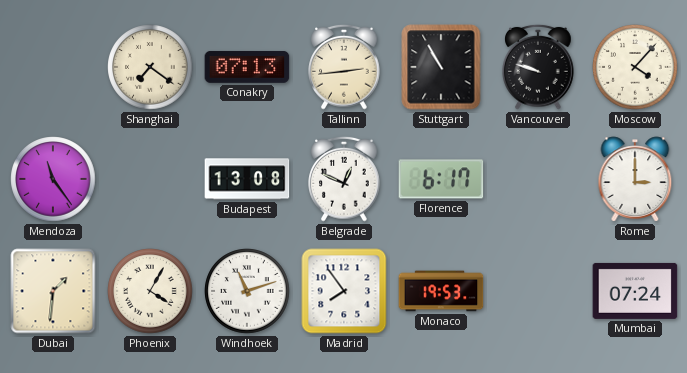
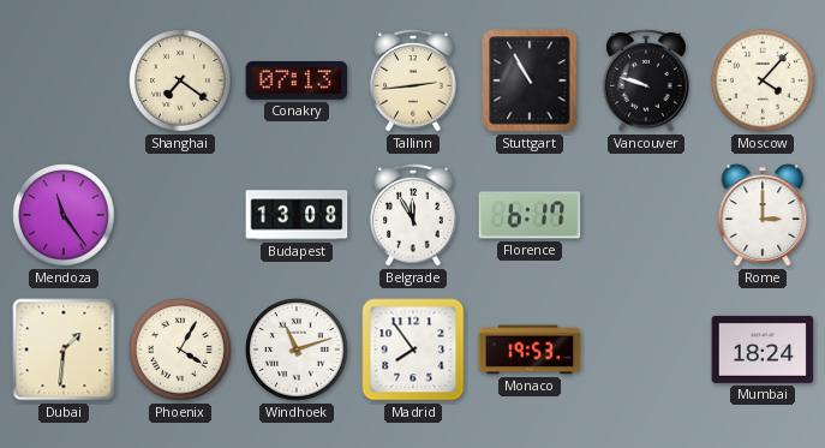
Belgrade: 12:49 -> 11:55
Mumbai: 07:24 -> 18:24
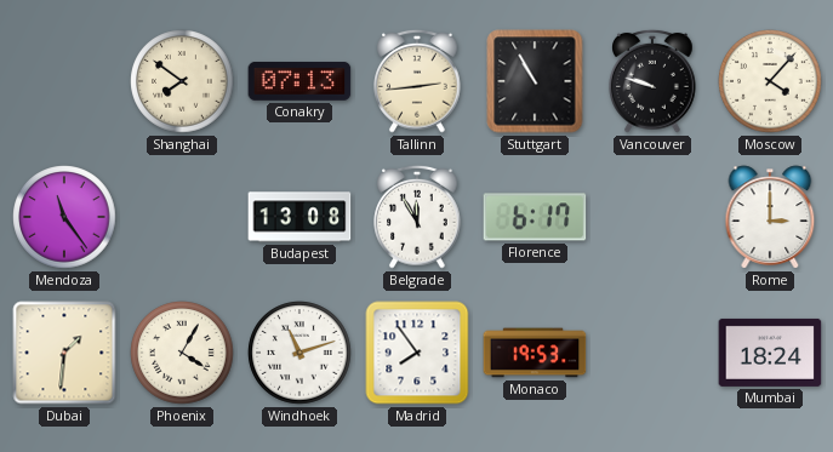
Shanghai: 7:21 -> 7:51
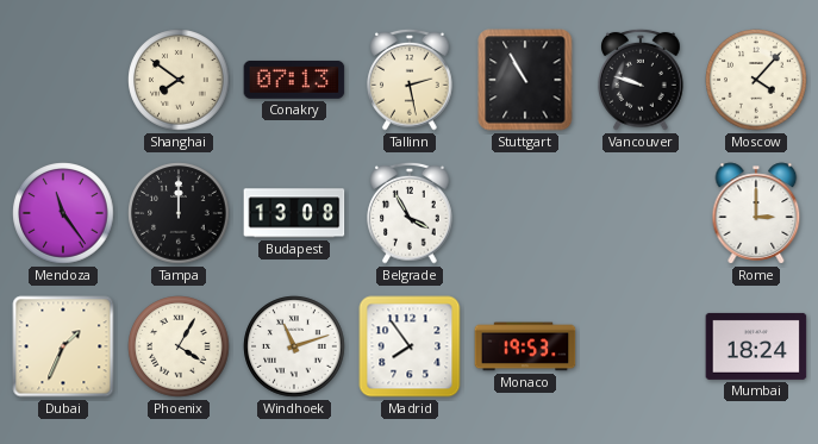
Tallinn: 2:44 -> 2:28
Tampa: none -> 12:00
Belgrade: 11:55 -> 3:55
Florence: 6:17 -> none
Dubai: 1:31 -> 1:34
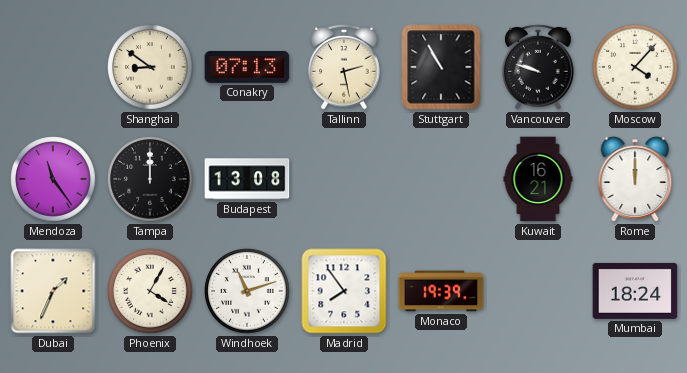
Shanghai: 7:51 -> 8:51
Belgrade: 3:55 -> none
Kuwait: none -> 16:21
Rome: 3:00 -> 12:00
Monaco: 19:53 -> 19:39
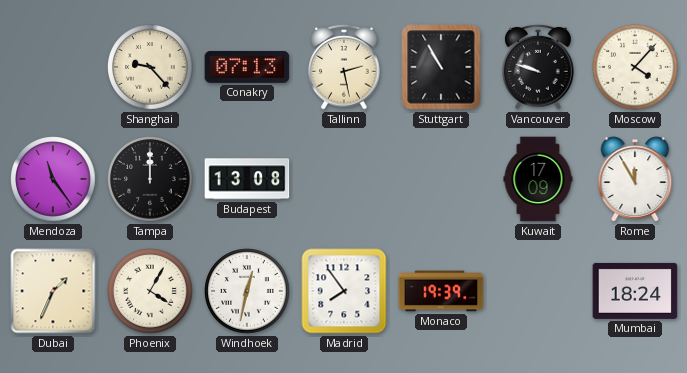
Shanghai: 8:51 -> 9:23
Kuwait: 16:21 -> 17:09
Rome: 12:00 -> 11:55
Windhoek: 11:12 -> 12:32
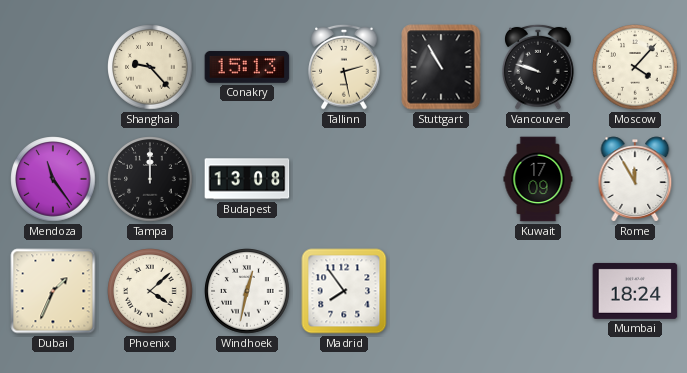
Conakry: 07:13 -> 15:13
Phoenix: 4:05 -> 4:08
Monaco: 19:39 -> none
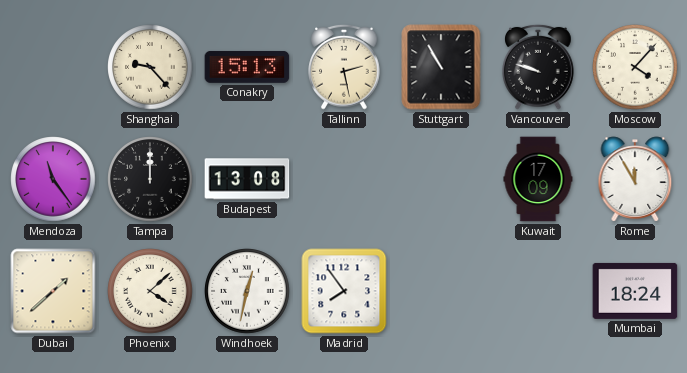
Dubai: 1:34 -> 1:38
